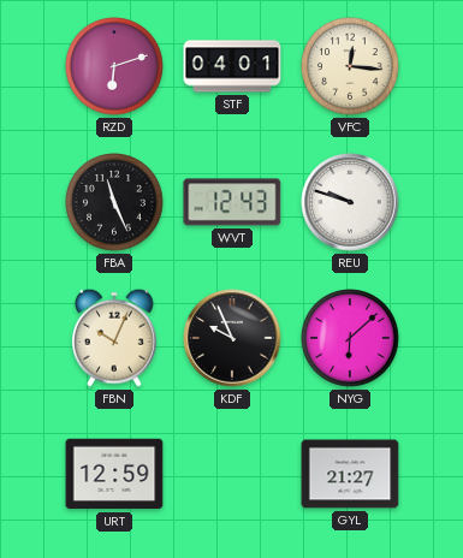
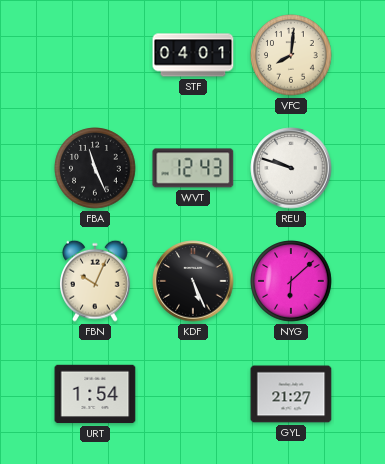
RZD: 6:12 -> none
VFC: 12:16 -> 8:01
KDF: 9:56 -> 5:26
URT: 12:59 -> 1:54
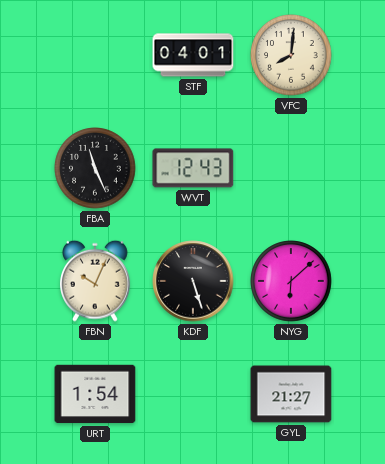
REU: 9:48 -> none
KDF: 5:26 -> 5:27
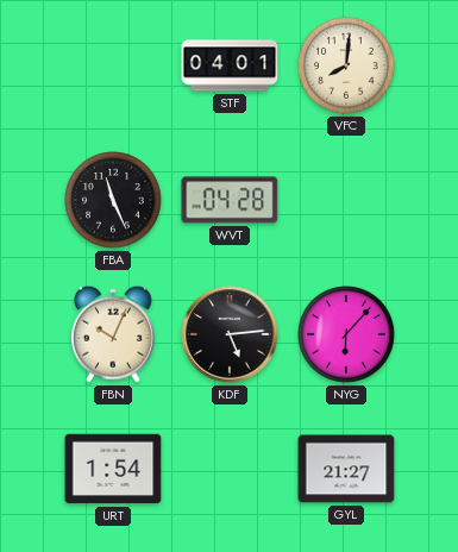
WVT: 12:43 -> 04:28
KDF: 5:27 -> 5:14
NYG: 6:08 -> 6:07
